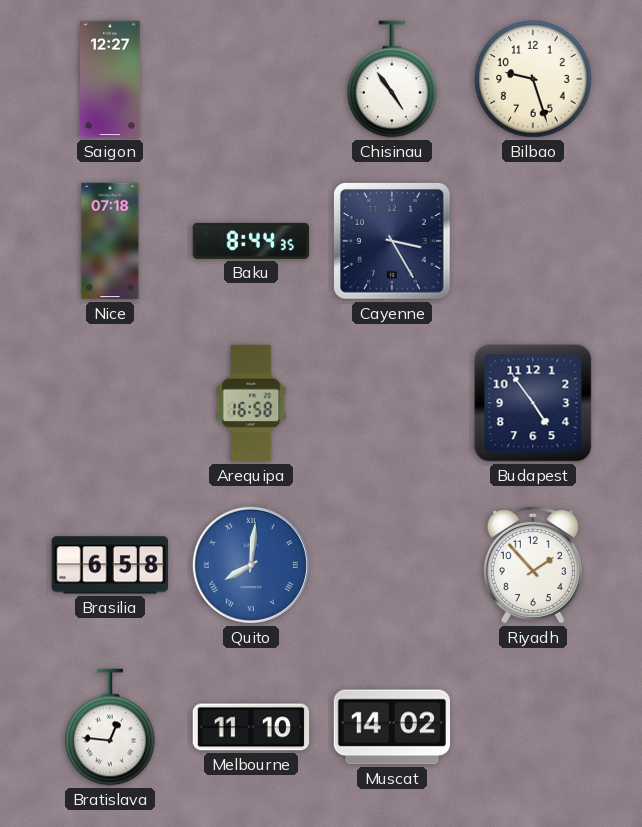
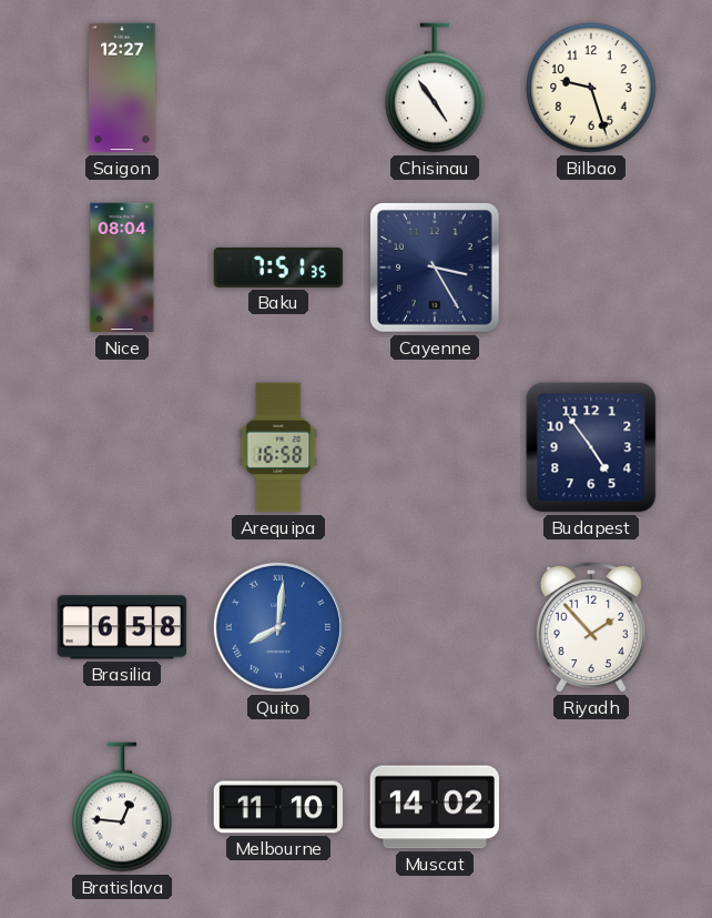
Nice: 07:18 -> 08:04
Baku: 8:44 -> 7:51
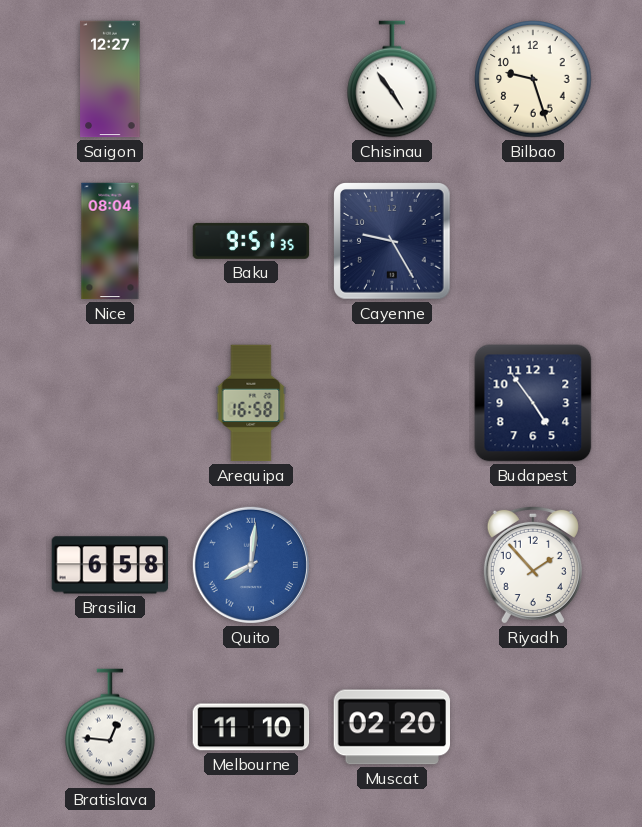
Baku: 7:51 -> 9:51
Cayenne: 3:25 -> 9:25
Muscat: 14:02 -> 02:20
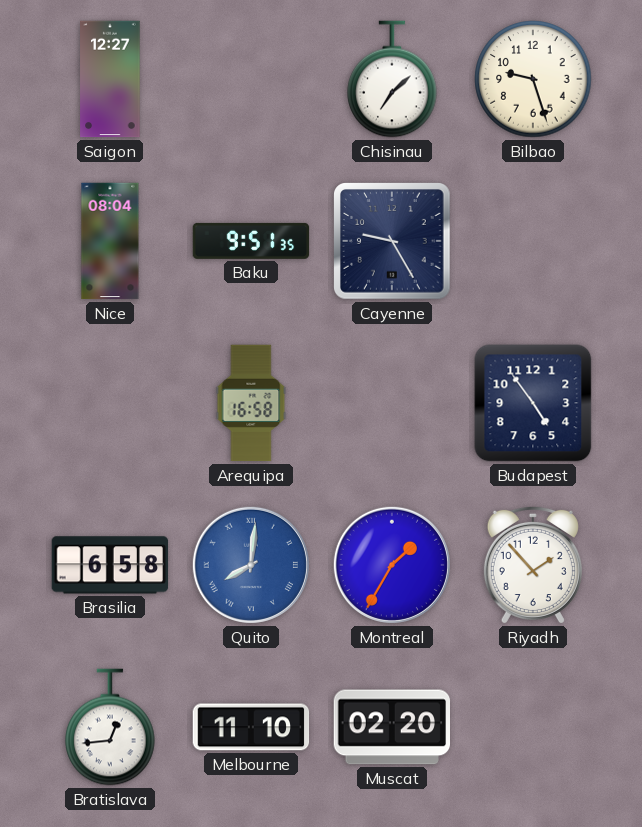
Chisinau: 4:54 -> 7:08
Montreal: none -> 1:35
Bratislava: 12:46 -> 12:44
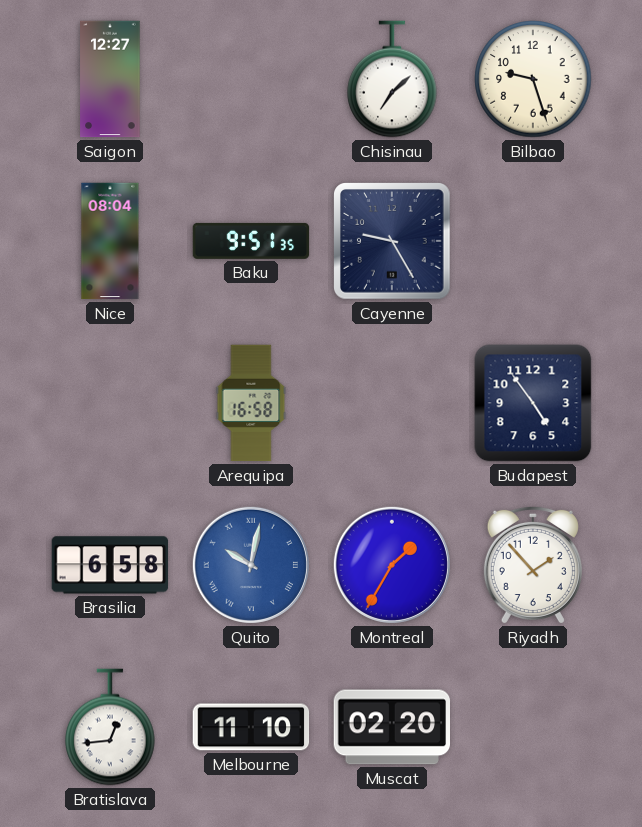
Quito: 8:01 -> 10:02
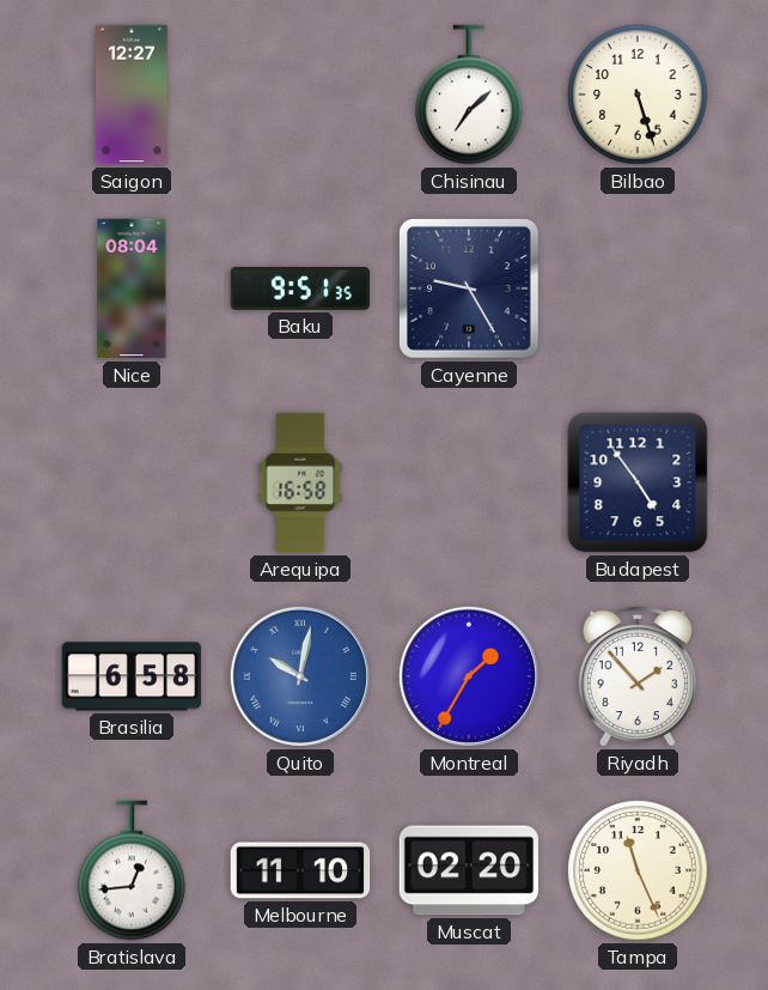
Bilbao: 9:27 -> 5:27
Tampa: none -> 11:26
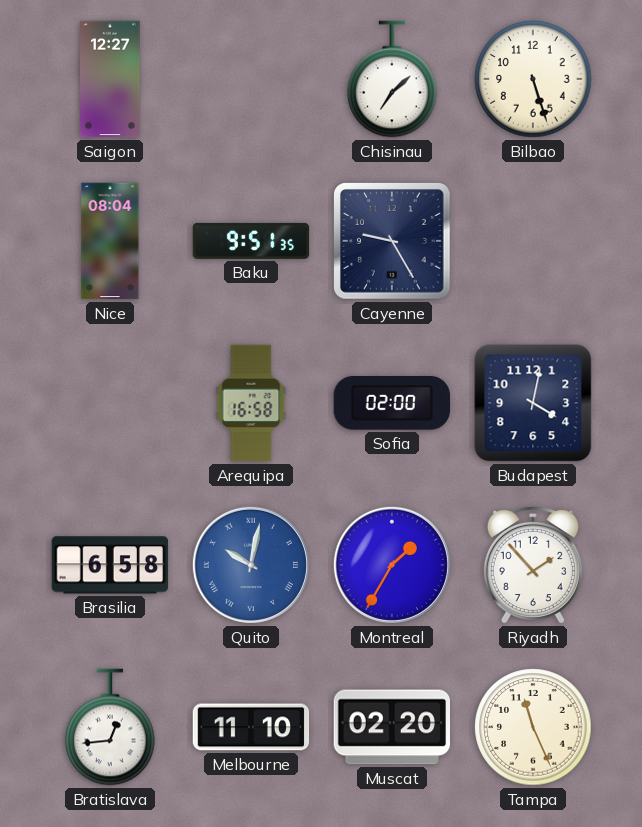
Sofia: none -> 02:00
Budapest: 4:54 -> 4:02
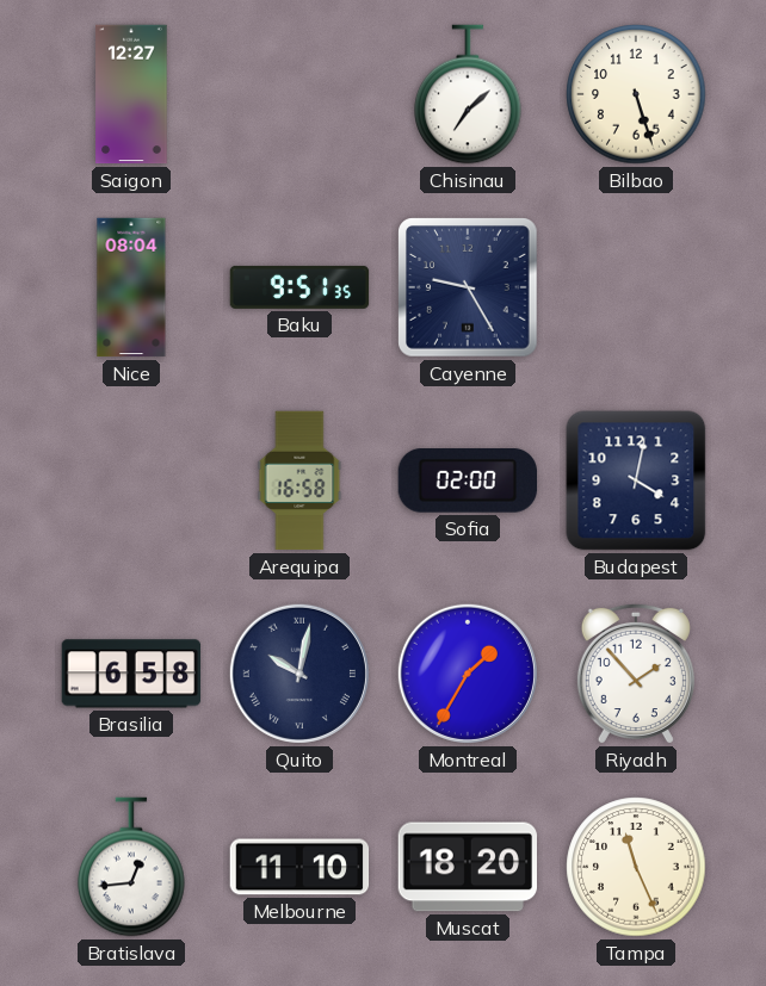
Quito dial: blue -> navy
Muscat: 02:20 -> 18:20
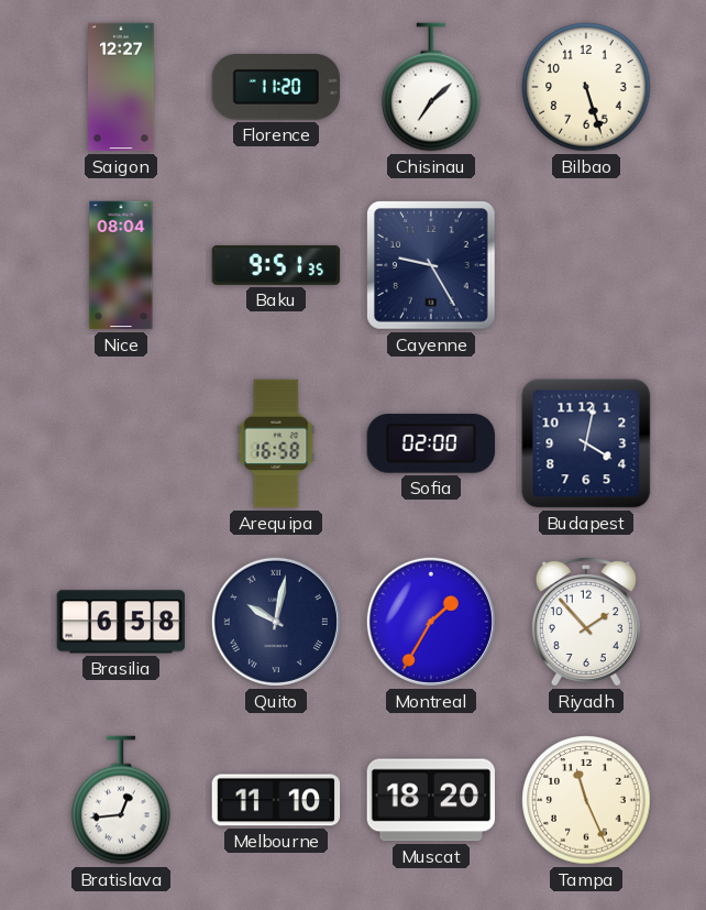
Florence: none -> 11:20
